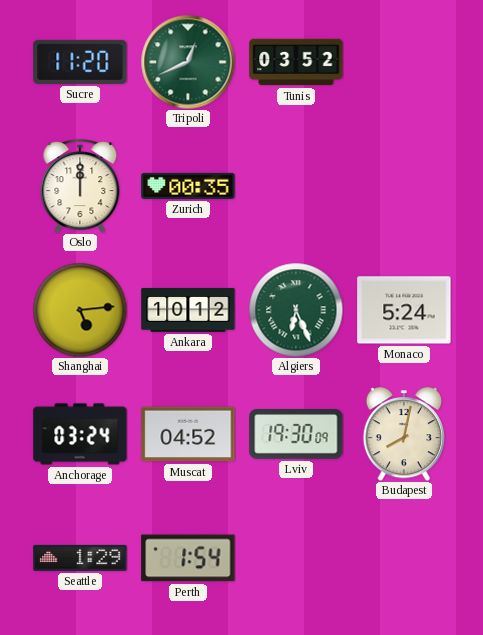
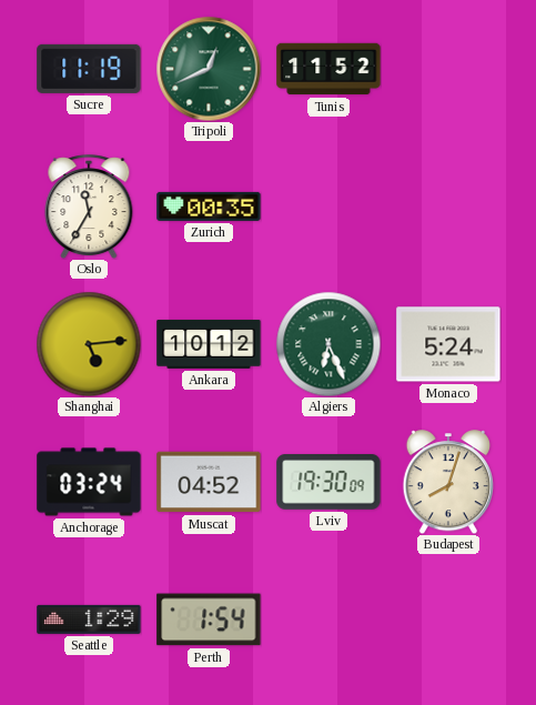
Sucre: 11:20 -> 11:19
Tunis: 03:52 -> 11:52
Oslo: 12:00 -> 11:35
Budapest: 8:02 -> 8:03
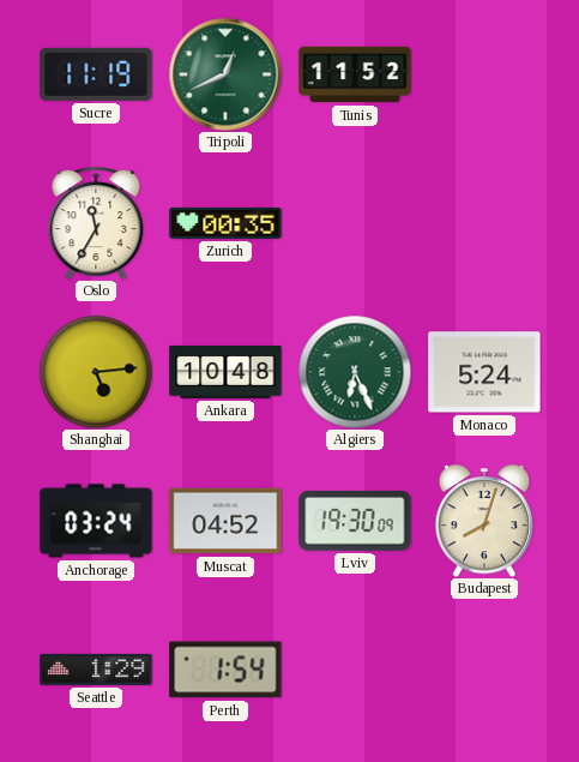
Ankara: 10:12 -> 10:48
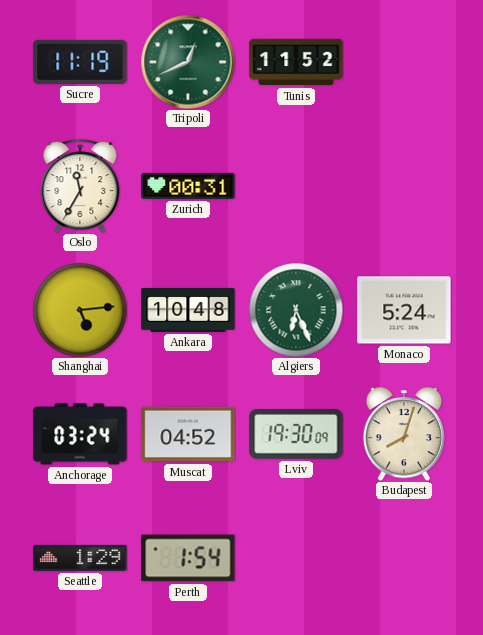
Zurich: 00:35 -> 00:31
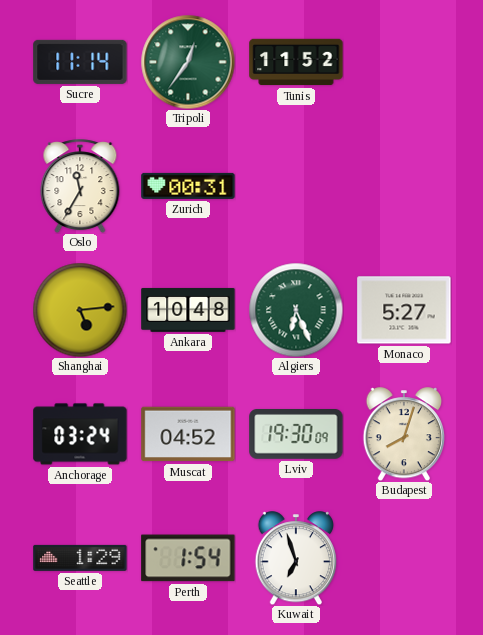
Sucre: 11:19 -> 11:14
Tripoli: 12:41 -> 12:36
Monaco: 5:24 -> 5:27
Kuwait: none -> 6:57
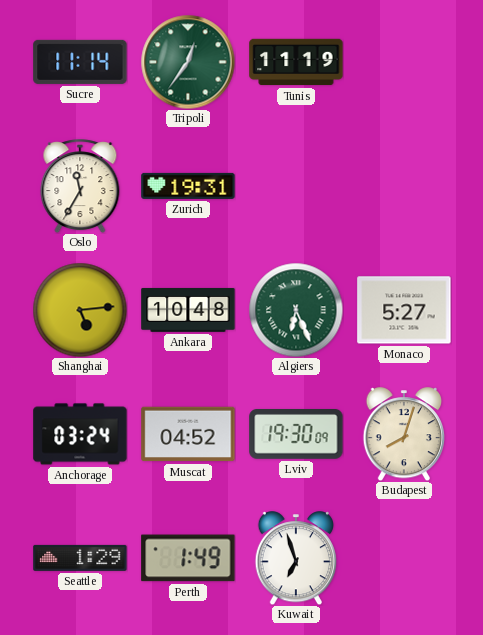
Tunis: 11:52 -> 11:19
Zurich: 00:31 -> 19:31
Perth: 1:54 -> 1:49
